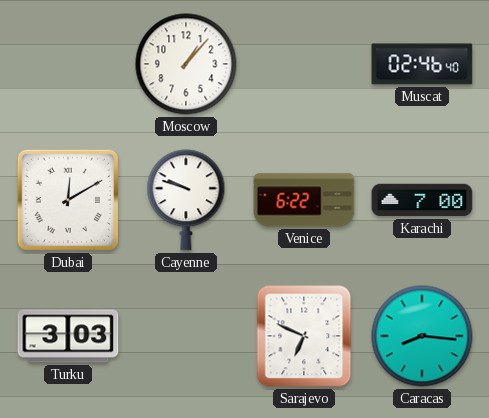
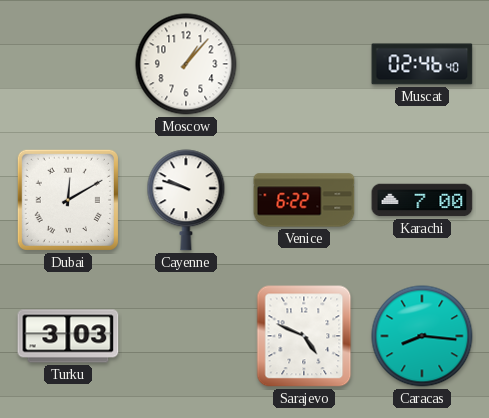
Sarajevo: 6:49 -> 4:49
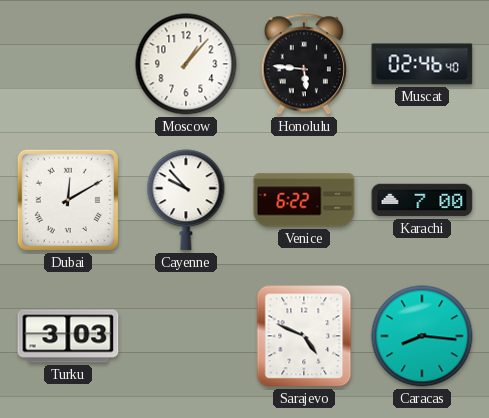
Honolulu: none -> 5:46
Cayenne: 9:48 -> 9:53
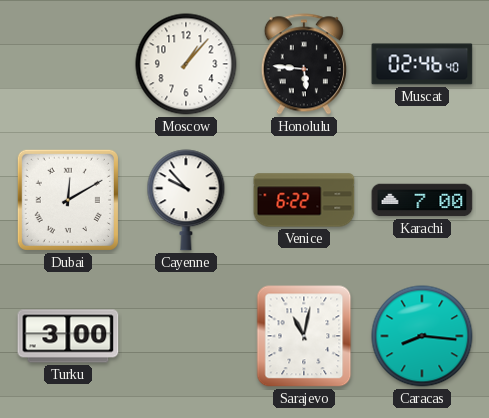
Turku: 3:03 -> 3:00
Sarajevo: 4:49 -> 11:02
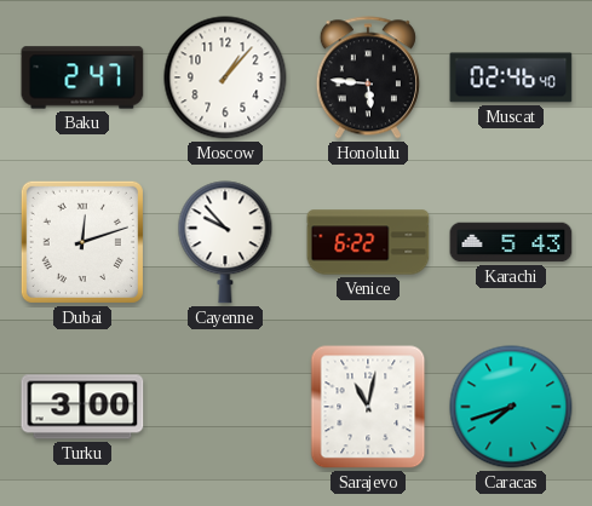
Baku: none -> 2:47
Dubai: 12:10 -> 12:12
Karachi: 7:00 -> 5:43
Caracas: 8:16 -> 7:42
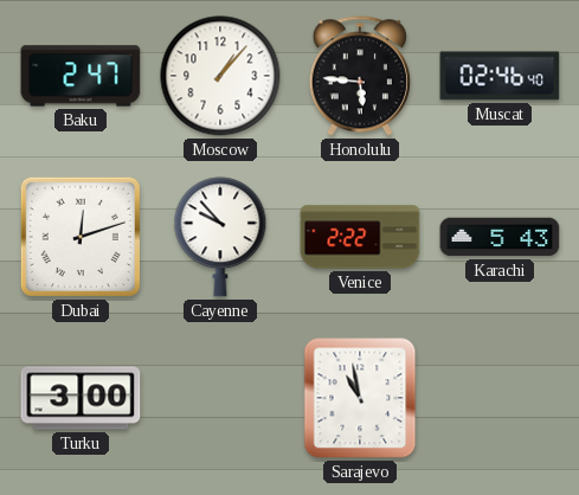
Venice: 6:22 -> 2:22
Sarajevo: 11:02 -> 10:58
Caracas: 7:42 -> none
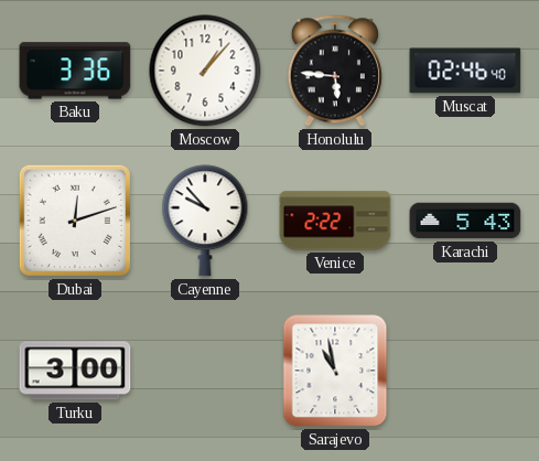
Baku: 2:47 -> 3:36
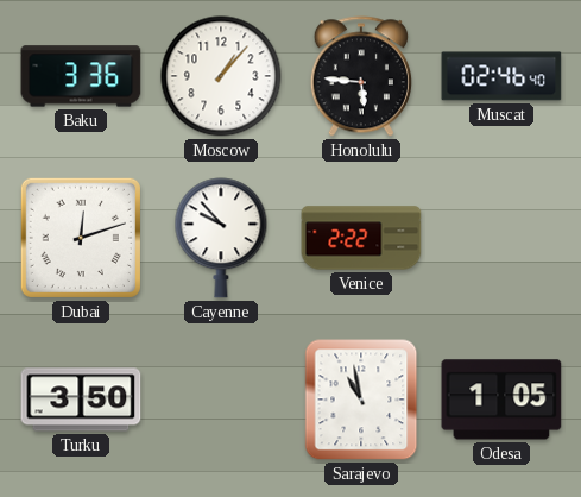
Karachi: 5:43 -> none
Turku: 3:00 -> 3:50
Odesa: none -> 1:05
